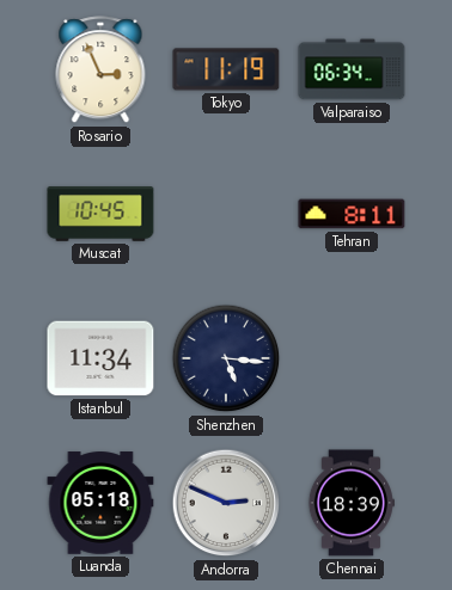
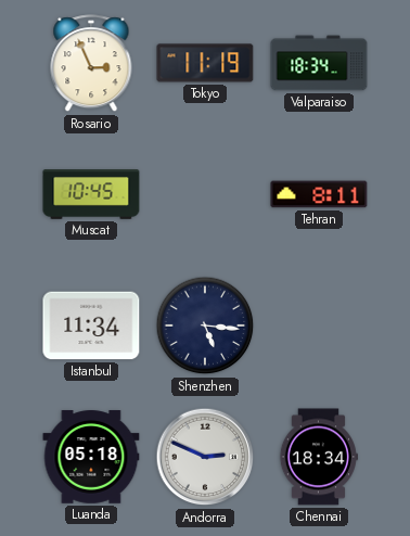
Valparaiso: 06:34 -> 18:34
Chennai: 18:39 -> 18:34
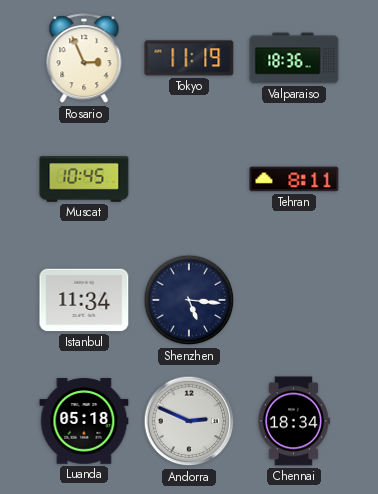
Valparaiso: 18:34 -> 18:36
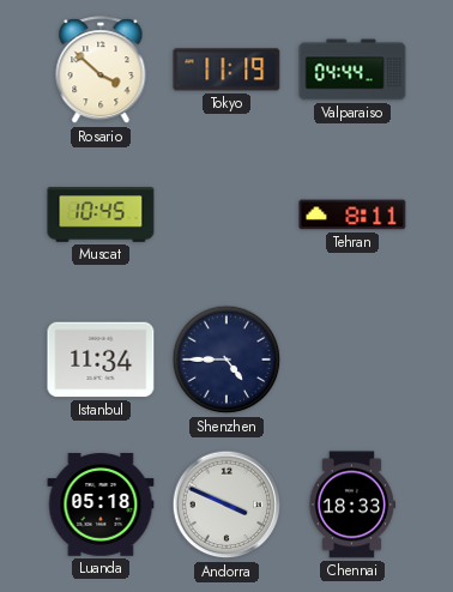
Rosario: 2:56 -> 3:52
Valparaiso: 18:36 -> 04:44
Shenzhen: 5:16 -> 4:45
Andorra: 2:49 -> 3:49
Chennai: 18:34 -> 18:33
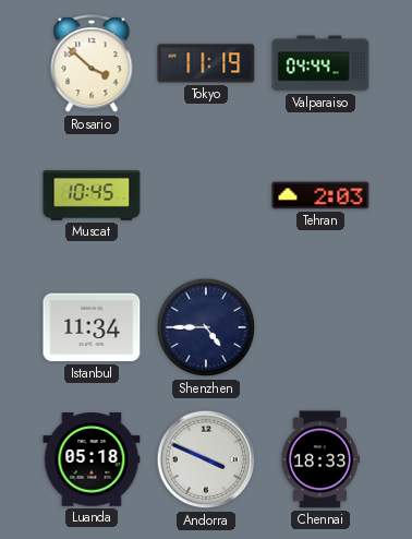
Tehran: 8:11 -> 2:03
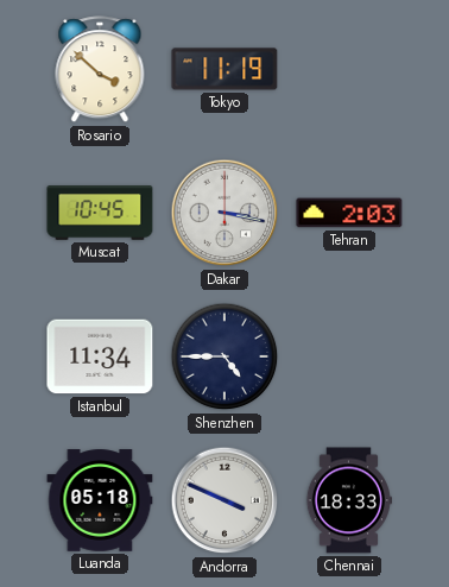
Valparaiso: 04:44 -> none
Dakar: none -> 3:17
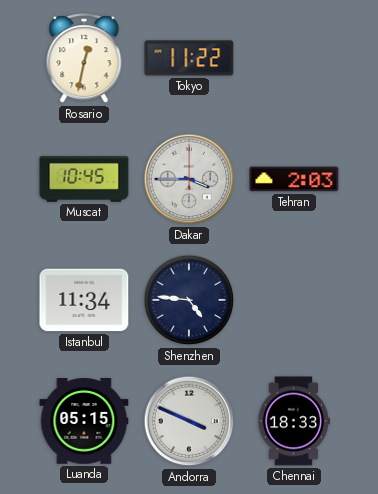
Rosario: 3:52 -> 12:32
Tokyo: 11:19 -> 11:22
Dakar: 3:17 -> 3:45
Shenzhen: 4:45 -> 4:46
Luanda: 05:18 -> 05:15
